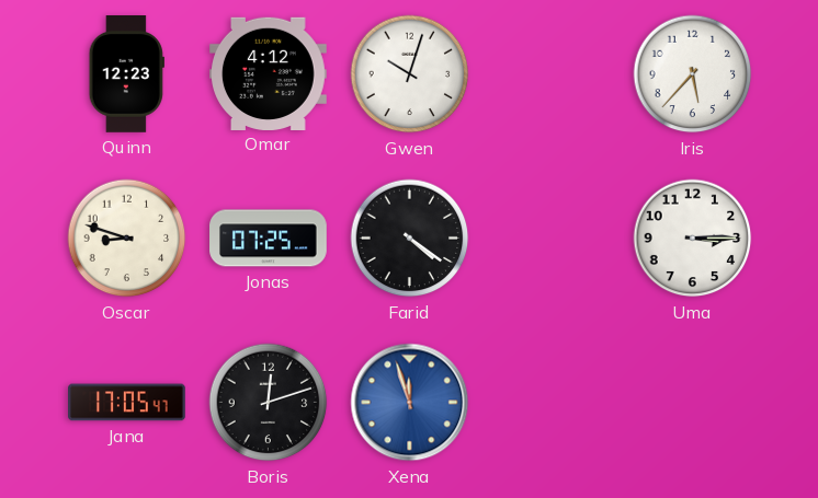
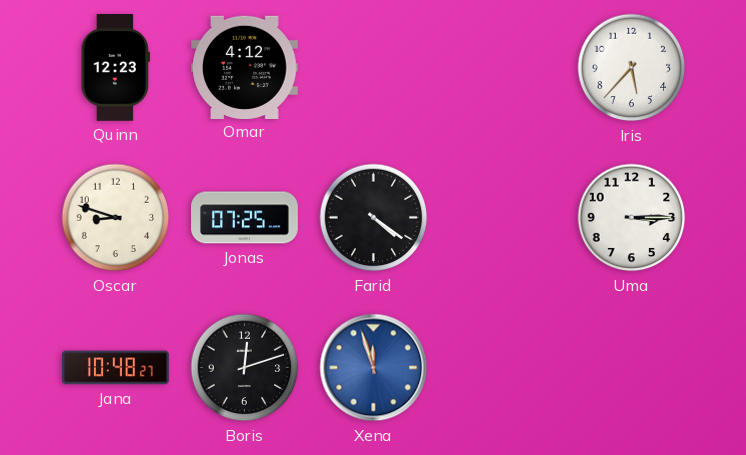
Gwen: 10:03 -> none
Jana: 17:05 -> 10:48
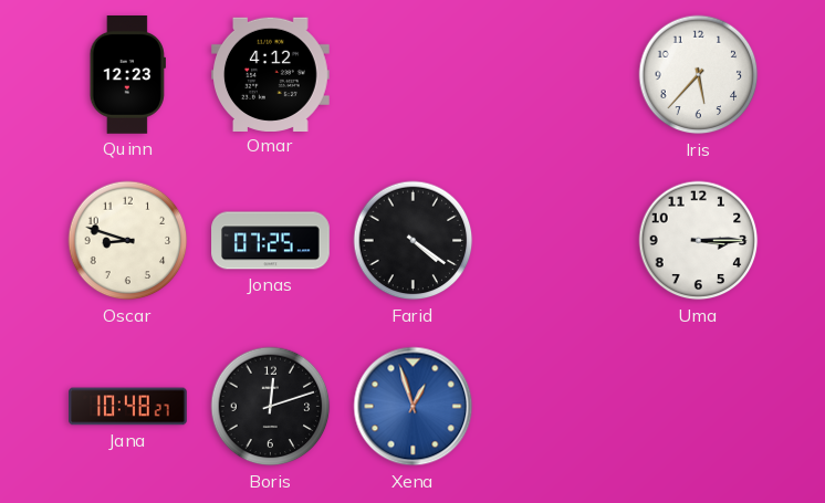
Xena: 11:57 -> 12:57
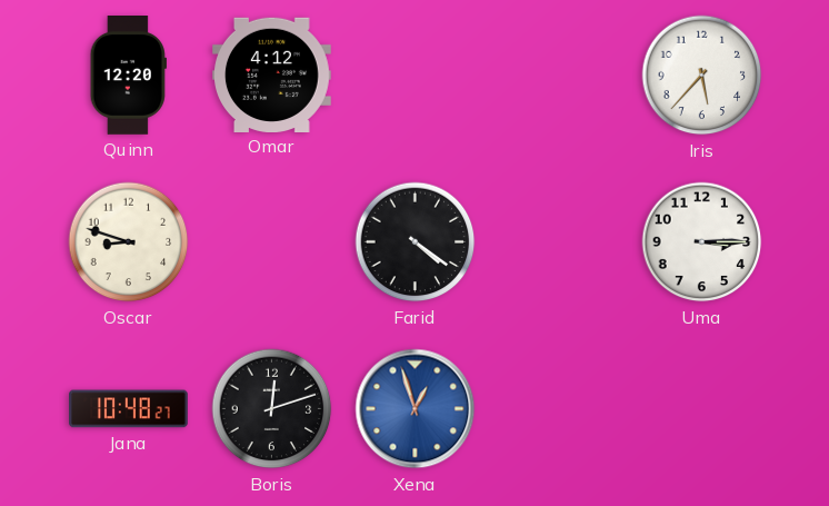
Quinn: 12:23 -> 12:20
Jonas: 07:25 -> none
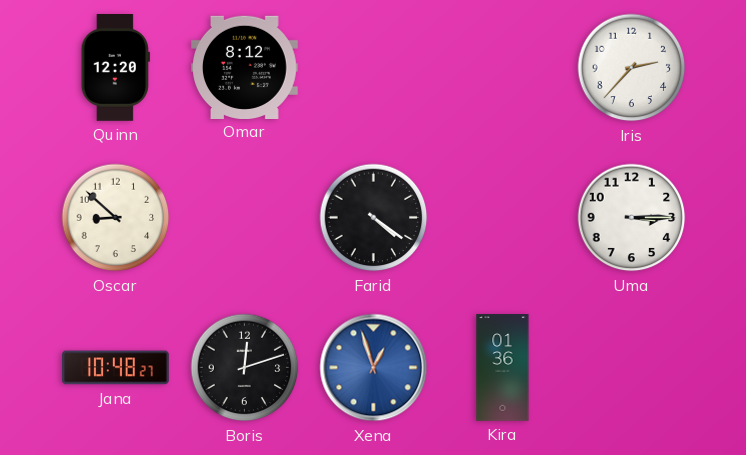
Omar: 4:12 -> 8:12
Iris: 5:37 -> 2:37
Oscar: 8:48 -> 8:52
Kira: none -> 01:36
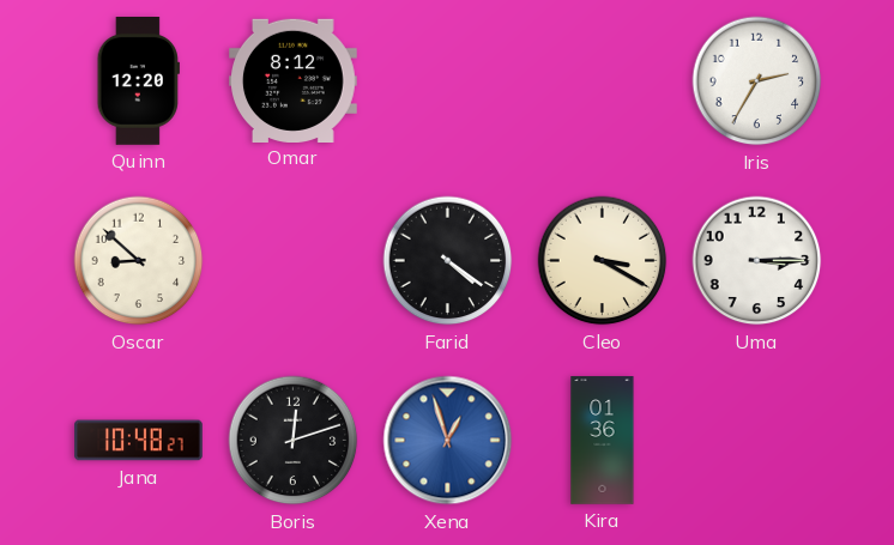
Iris: 2:37 -> 2:35
Cleo: none -> 3:20
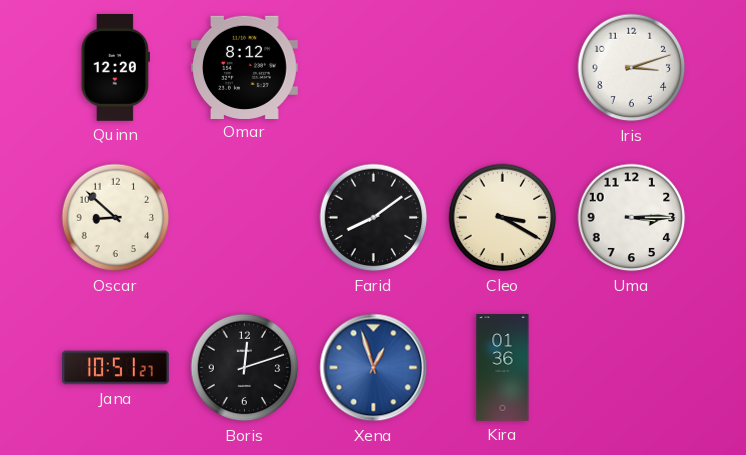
Iris: 2:35 -> 3:12
Farid: 4:21 -> 8:09
Jana: 10:48 -> 10:51
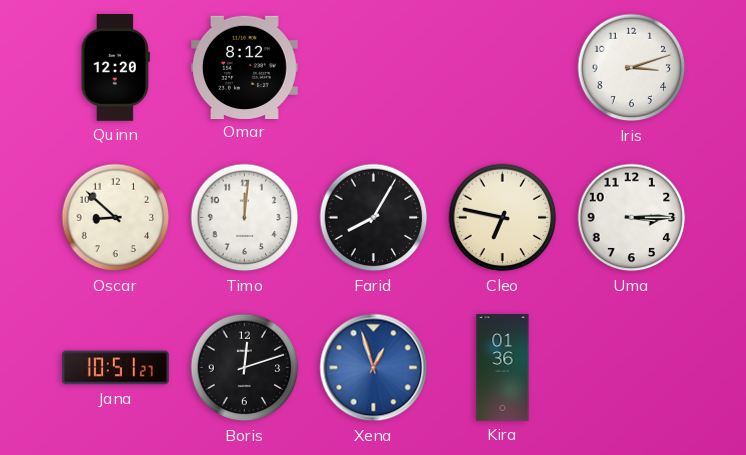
Timo: none -> 12:01
Farid: 8:09 -> 8:05
Cleo: 3:20 -> 6:47
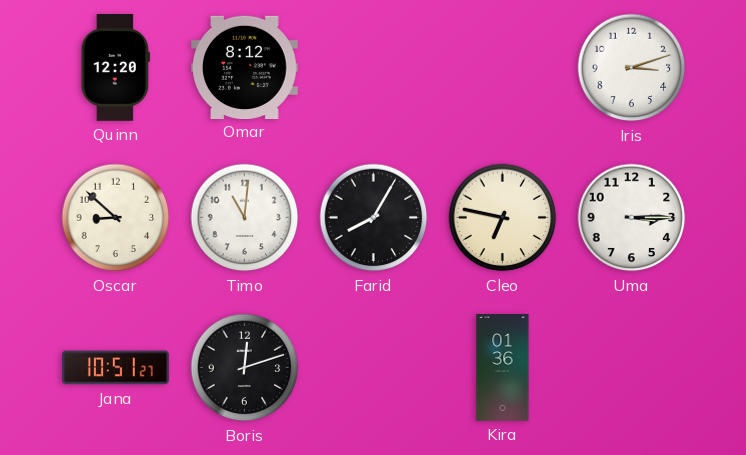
Timo: 12:01 -> 11:01
Xena: 12:57 -> none
